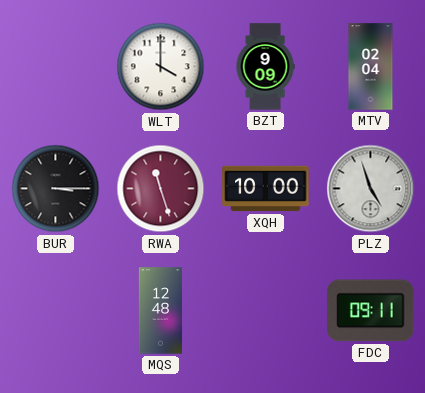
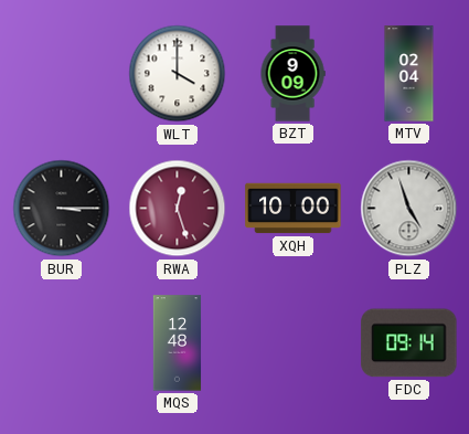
RWA: 11:27 -> 12:27
FDC: 09:11 -> 09:14
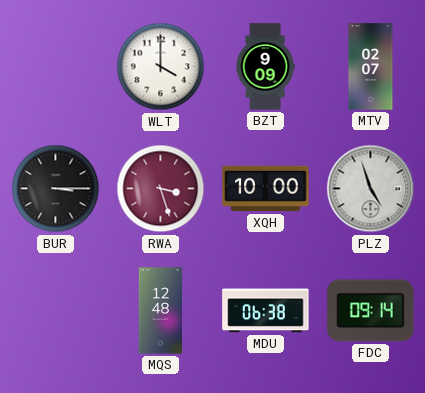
MTV: 02:04 -> 02:07
RWA: 12:27 -> 3:27
MDU: none -> 06:38
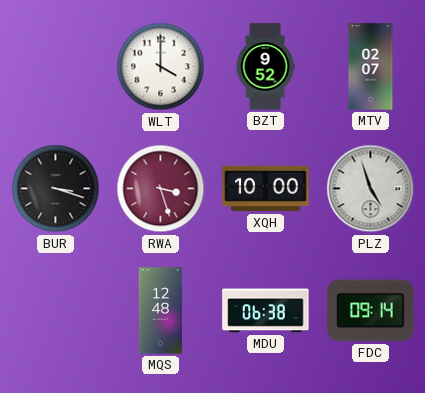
BZT: 9:09 -> 9:52
BUR: 3:15 -> 3:18
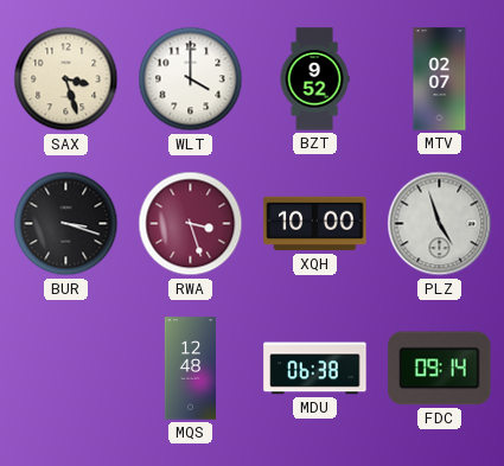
SAX: none -> 3:27
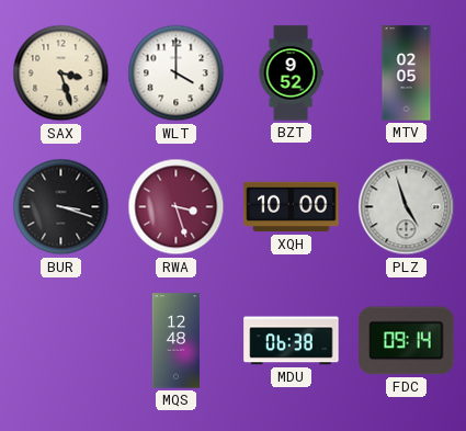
MTV: 02:07 -> 02:05
